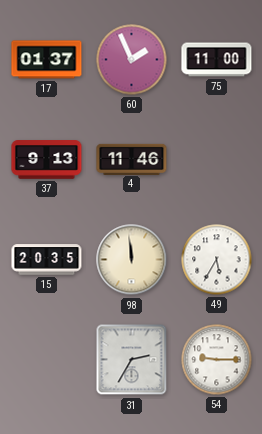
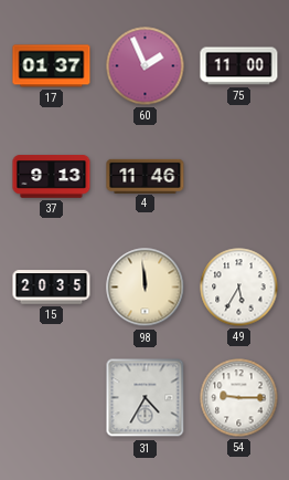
31: 2:35 -> 4:35
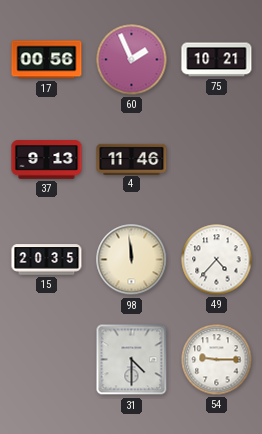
17: 01:37 -> 00:56
75: 11:00 -> 10:21
49: 5:35 -> 4:37
31: 4:35 -> 4:30
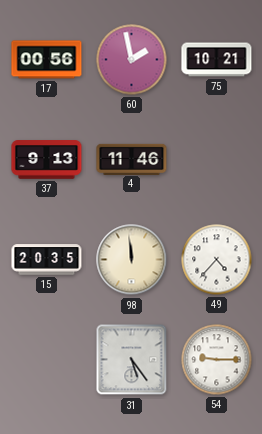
60: 1:56 -> 1:58
31: 4:30 -> 5:24
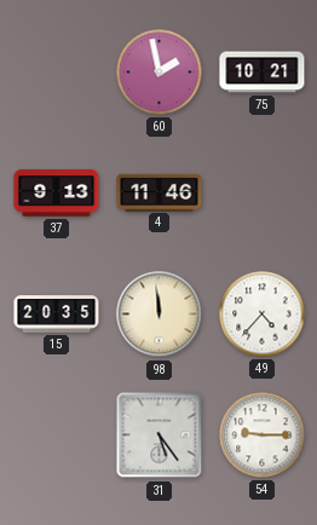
17: 00:56 -> none
